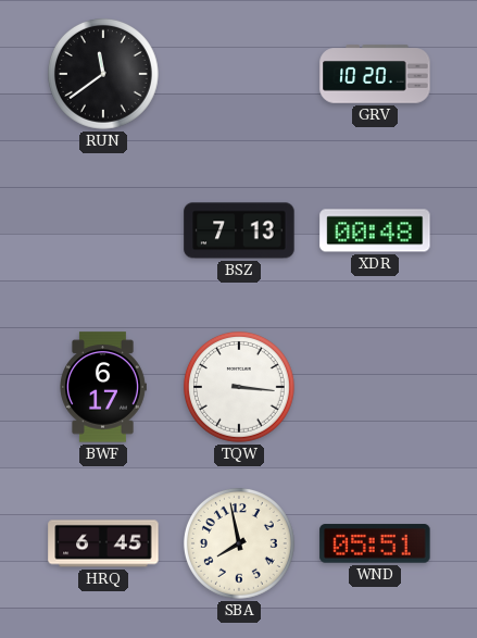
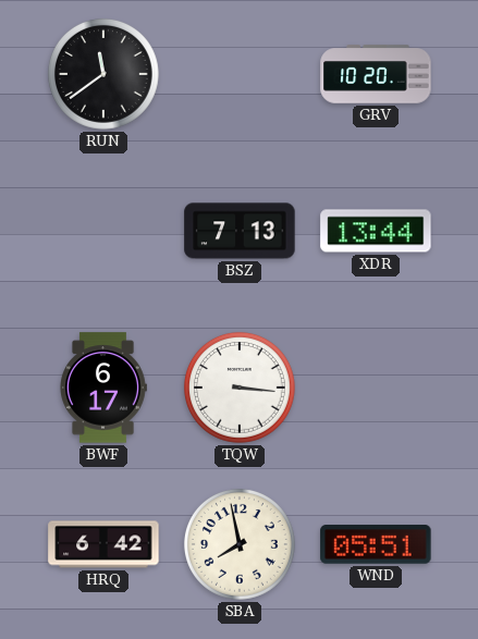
XDR: 00:48 -> 13:44
HRQ: 6:45 -> 6:42
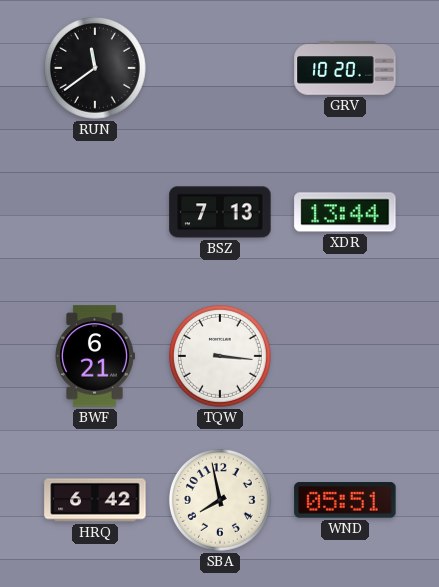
BWF: 6:17 -> 6:21
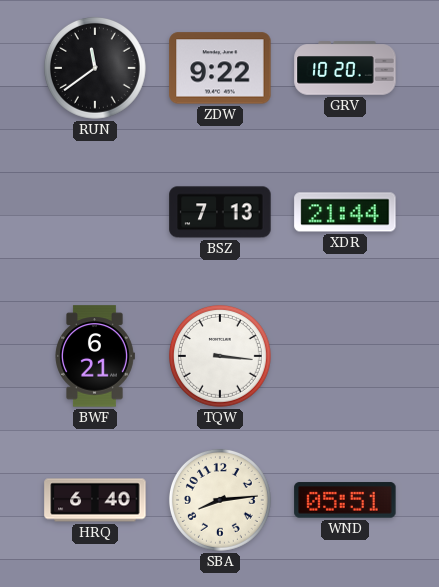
ZDW: none -> 9:22
XDR: 13:44 -> 21:44
HRQ: 6:42 -> 6:40
SBA: 7:58 -> 8:14
